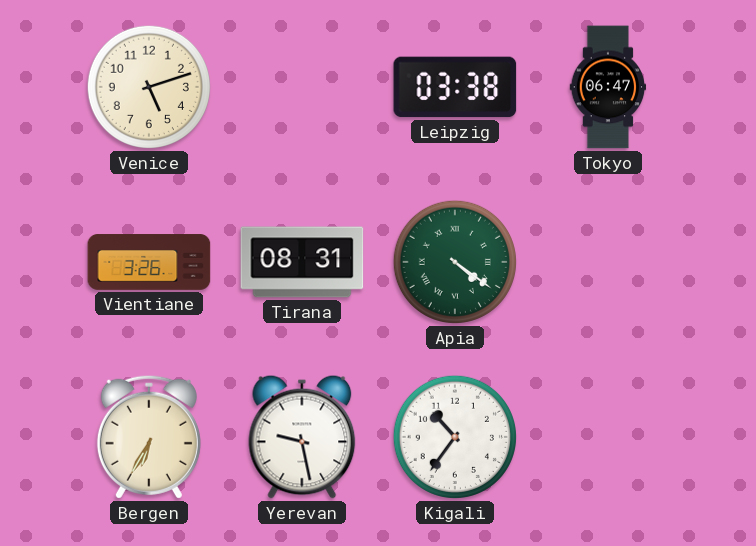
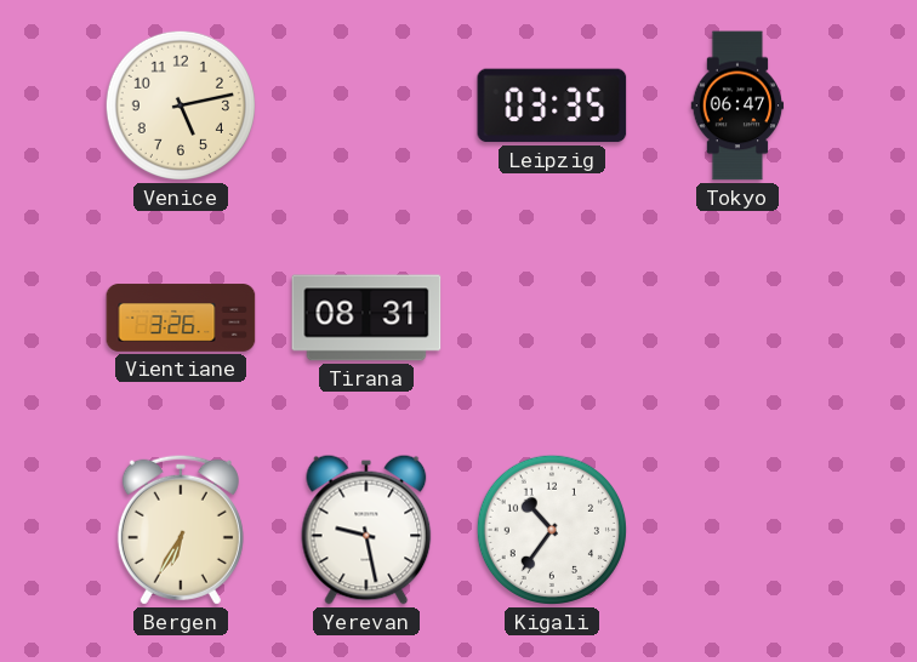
Venice: 5:12 -> 5:13
Leipzig: 03:38 -> 03:35
Apia: 4:21 -> none
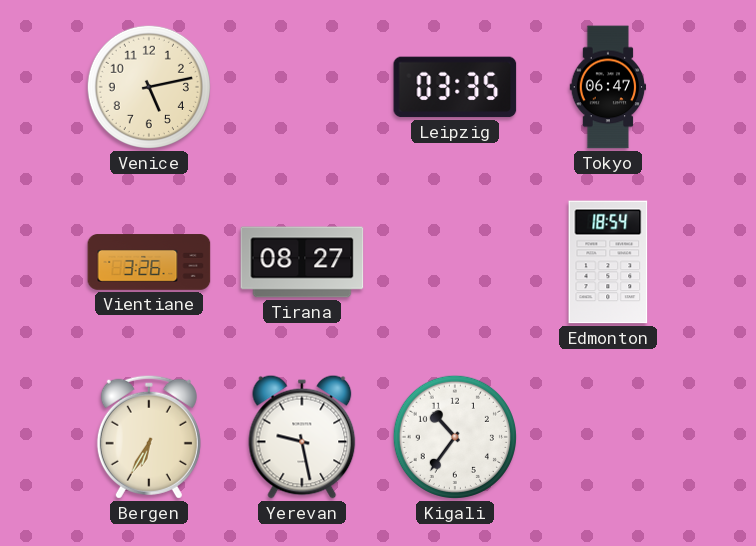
Tirana: 08:31 -> 08:27
Edmonton: none -> 18:54
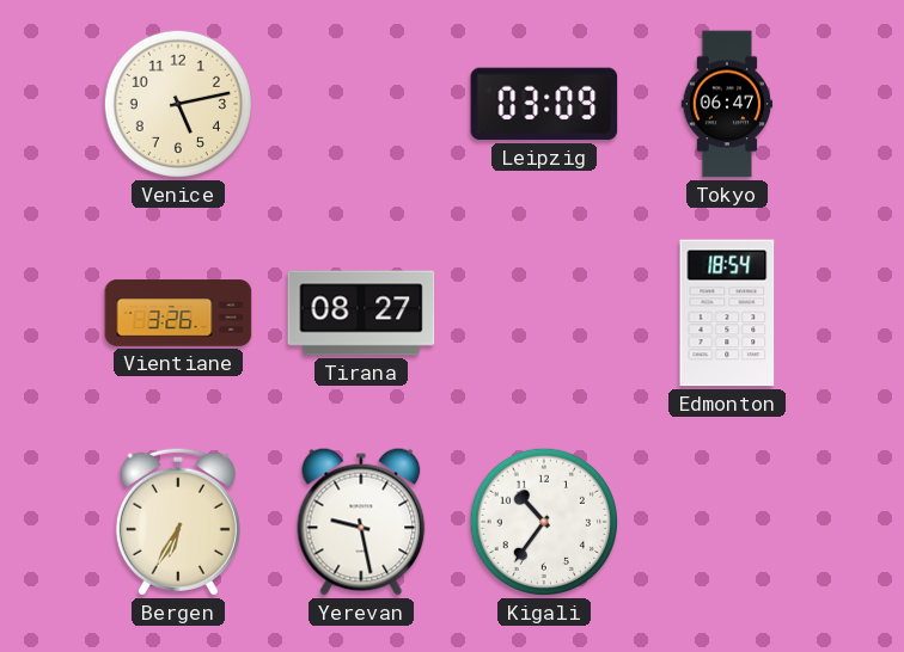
Leipzig: 03:35 -> 03:09
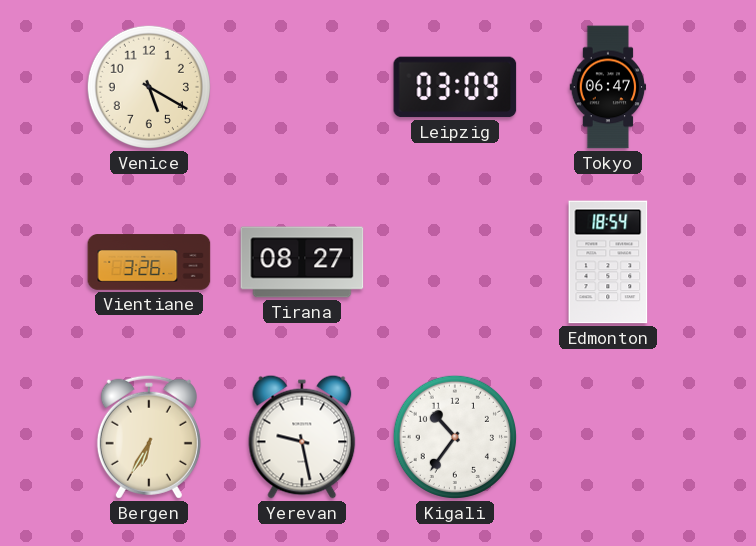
Venice: 5:13 -> 5:20
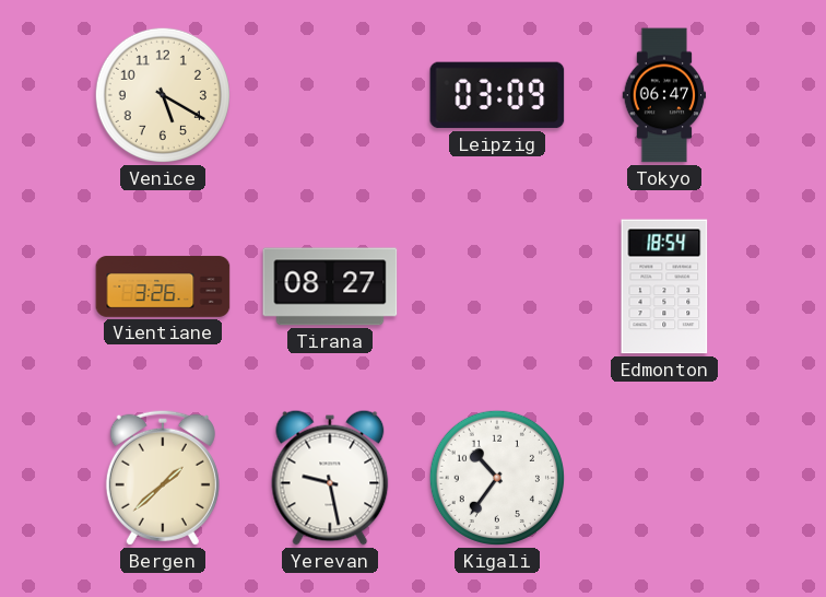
Bergen: 6:35 -> 1:38
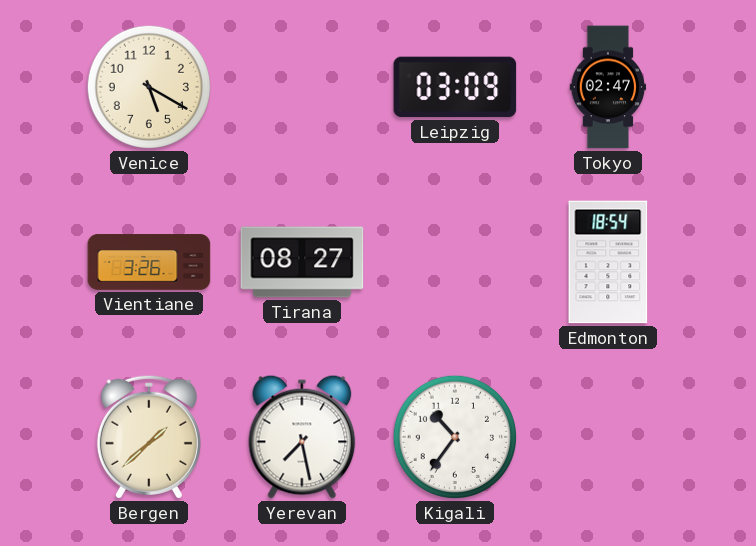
Tokyo: 06:47 -> 02:47
Yerevan: 9:28 -> 7:28
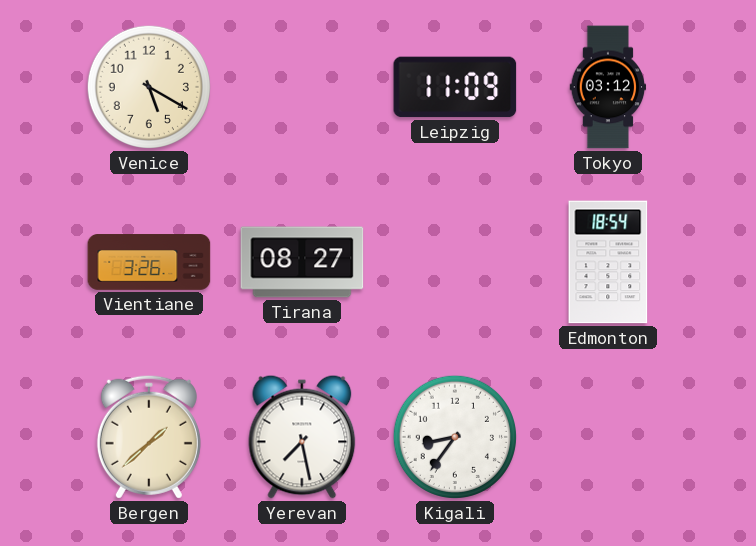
Leipzig: 03:09 -> 11:09
Tokyo: 02:47 -> 03:12
Kigali: 10:36 -> 8:36
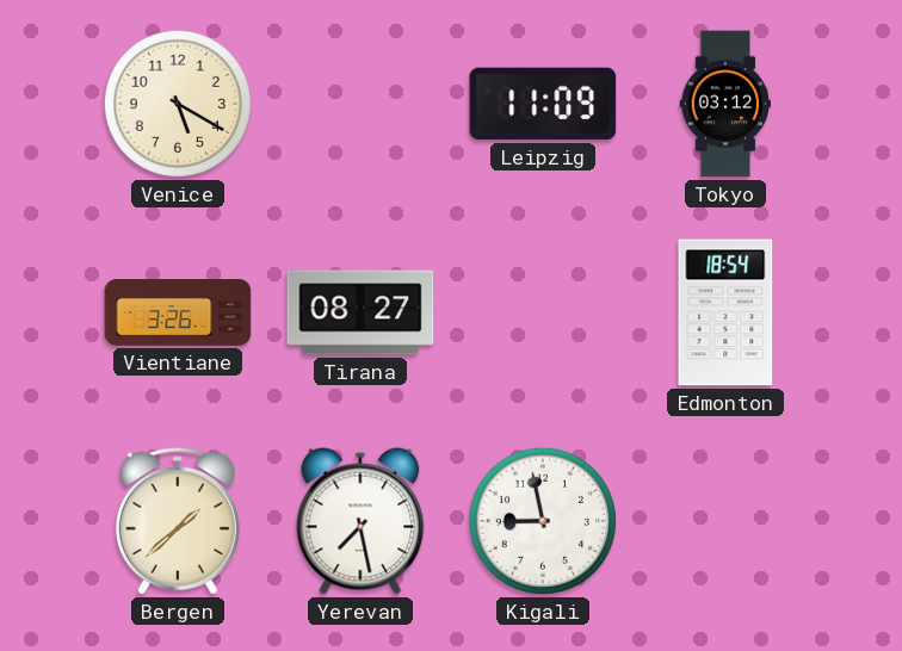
Kigali: 8:36 -> 8:58
